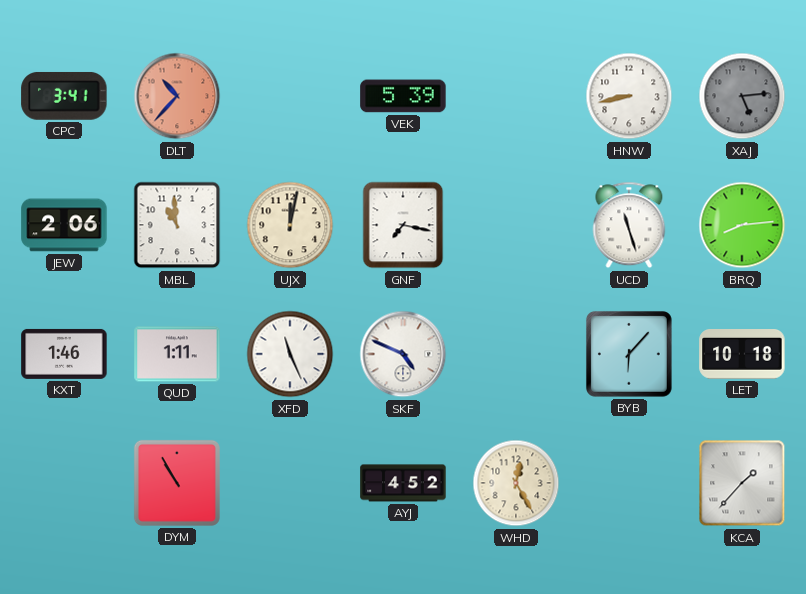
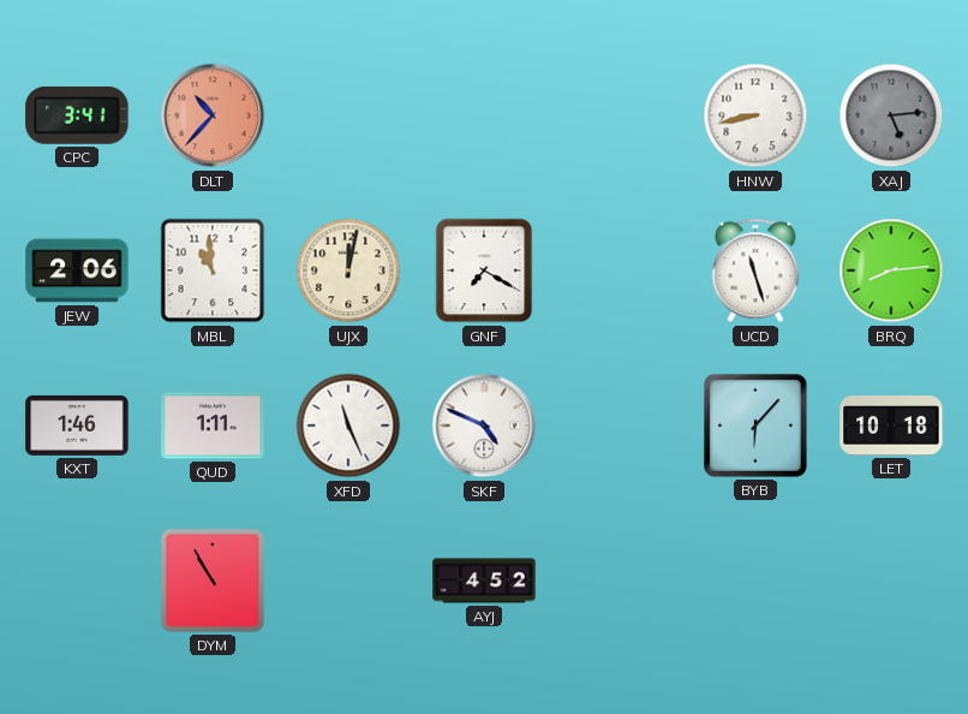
VEK: 5:39 -> none
GNF: 7:17 -> 7:20
WHD: 12:25 -> none
KCA: 1:37 -> none
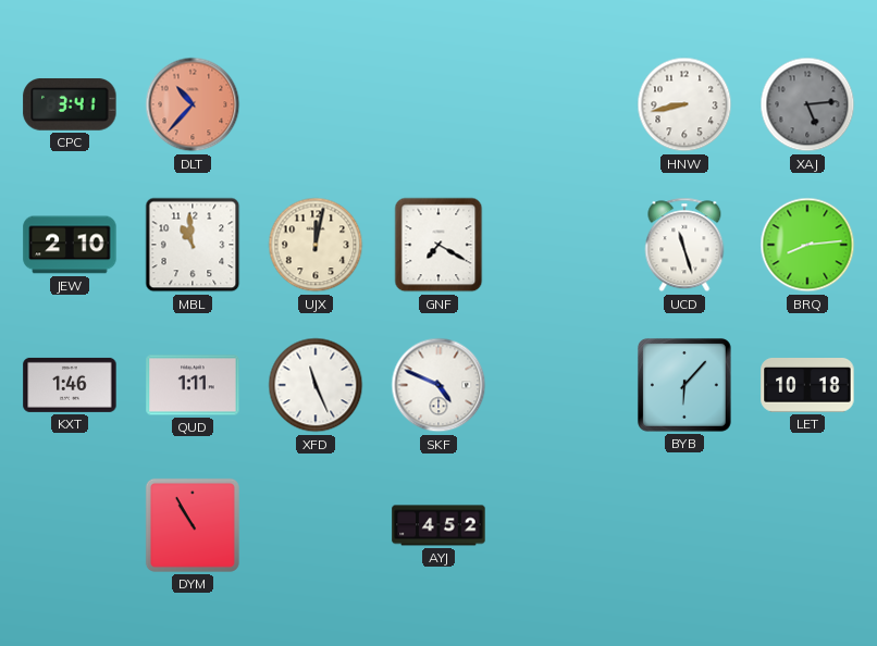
JEW: 2:06 -> 2:10
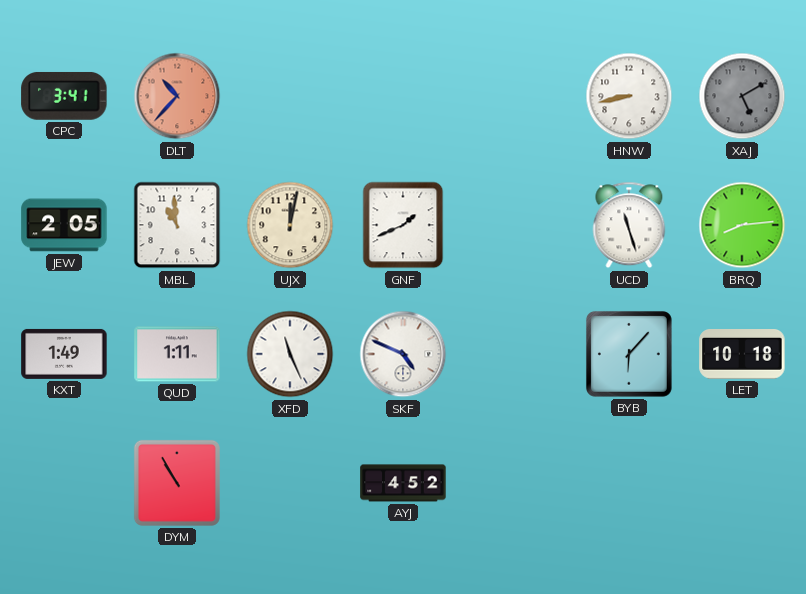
XAJ: 5:14 -> 5:10
JEW: 2:10 -> 2:05
GNF: 7:20 -> 1:41
KXT: 1:46 -> 1:49
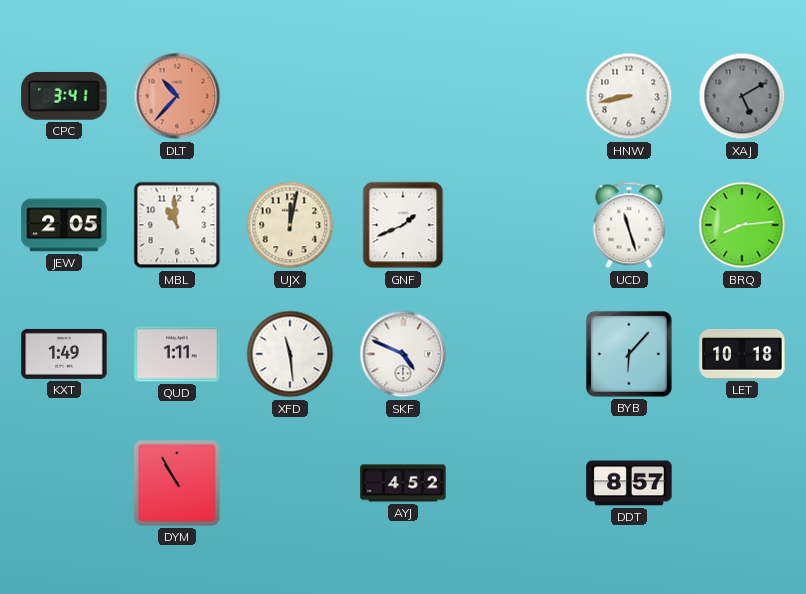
XFD: 11:26 -> 11:29
DDT: none -> 8:57
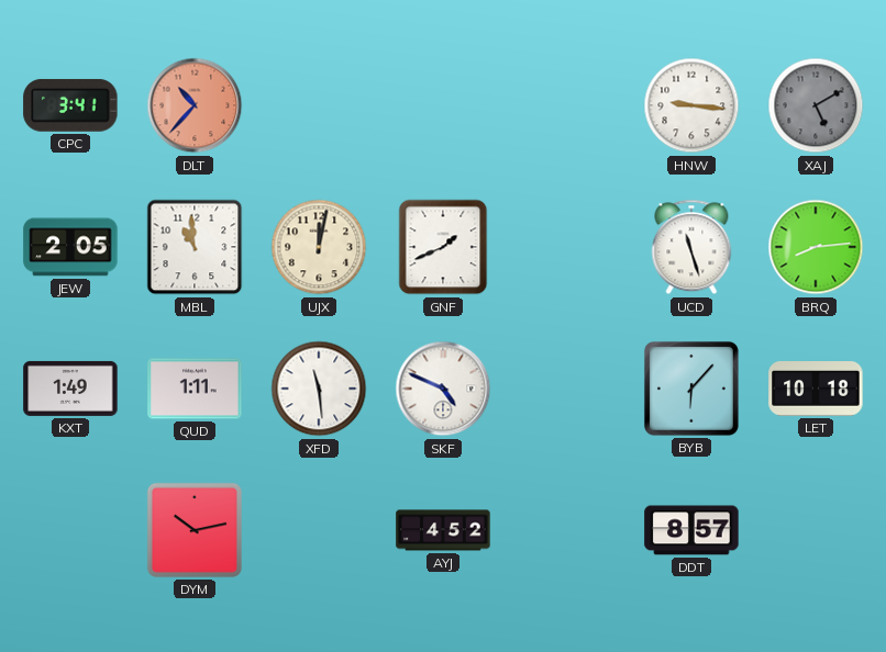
HNW: 8:43 -> 9:16
DYM: 10:55 -> 10:13
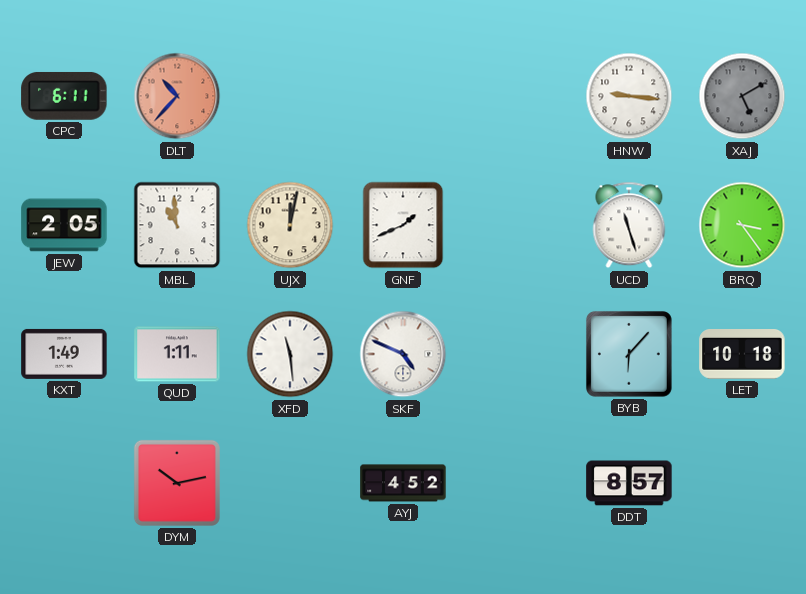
CPC: 3:41 -> 6:11
BRQ: 8:14 -> 3:24
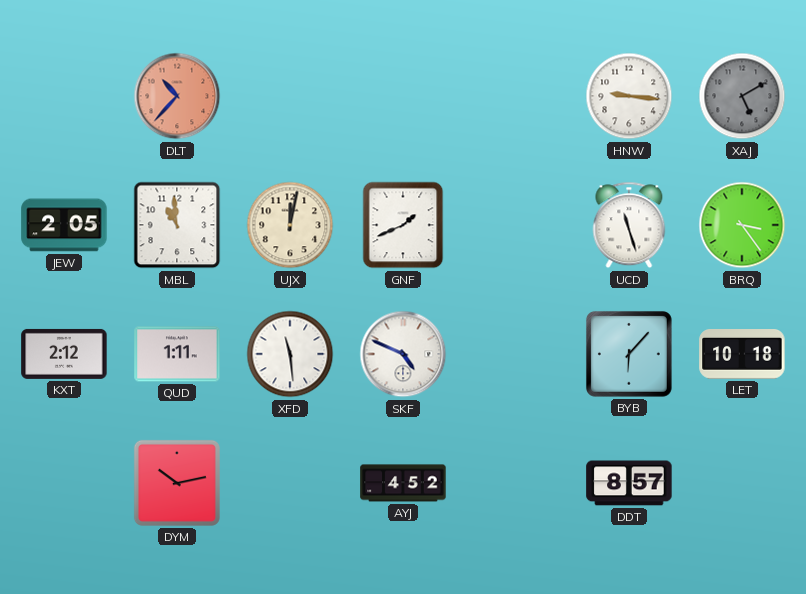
CPC: 6:11 -> none
KXT: 1:49 -> 2:12
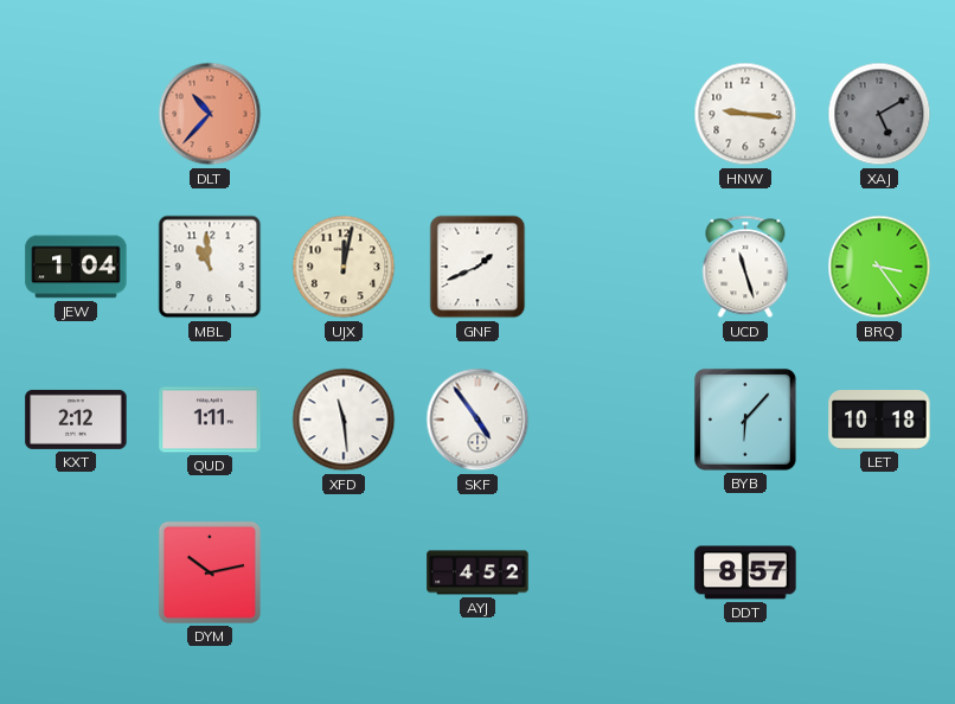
JEW: 2:05 -> 1:04
SKF: 4:49 -> 4:54
